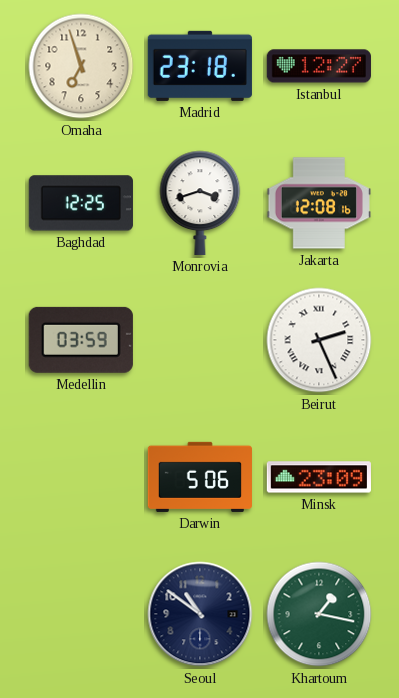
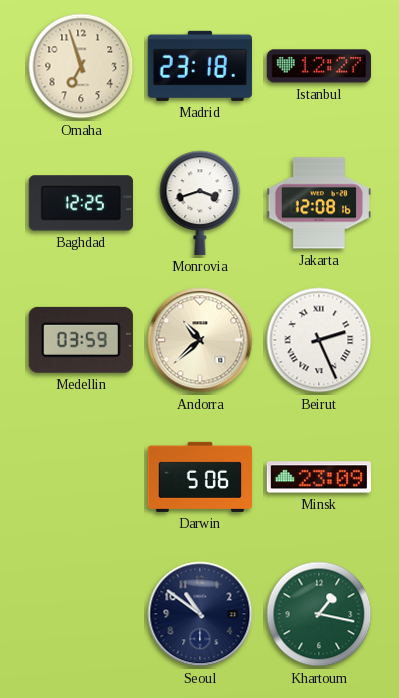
Andorra: none -> 10:38
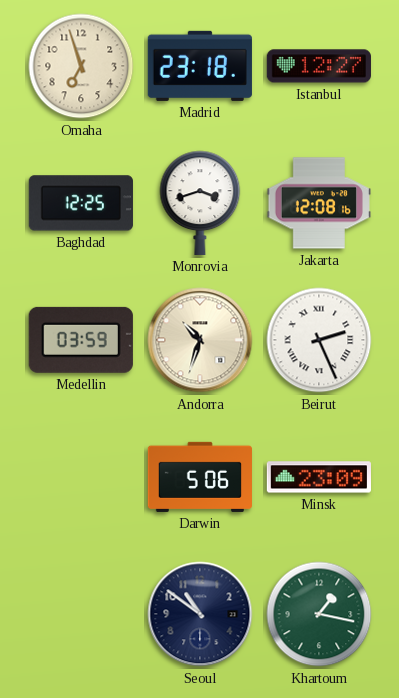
Andorra: 10:38 -> 10:33
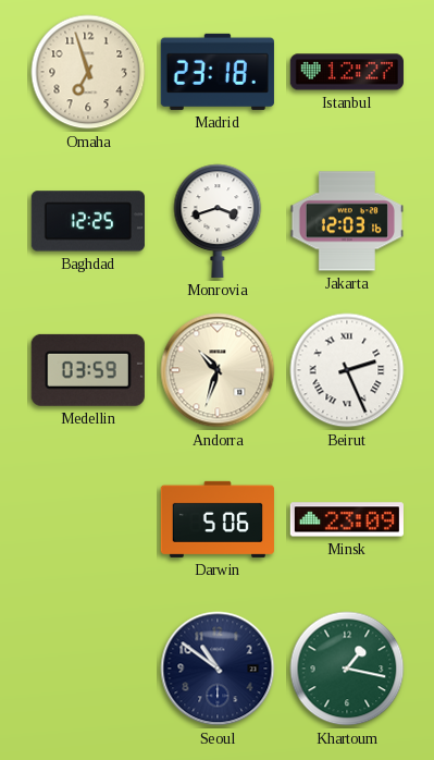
Jakarta: 12:08 -> 12:03
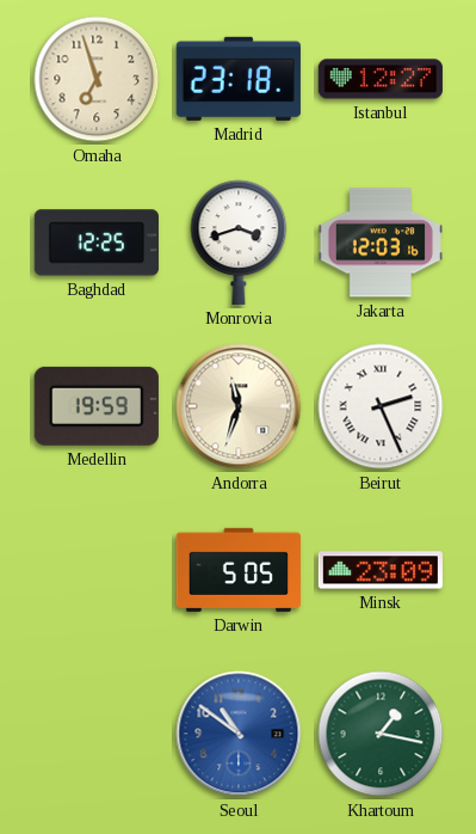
Medellin: 03:59 -> 19:59
Andorra: 10:33 -> 11:33
Darwin: 5:06 -> 5:05
Seoul dial: navy -> blue
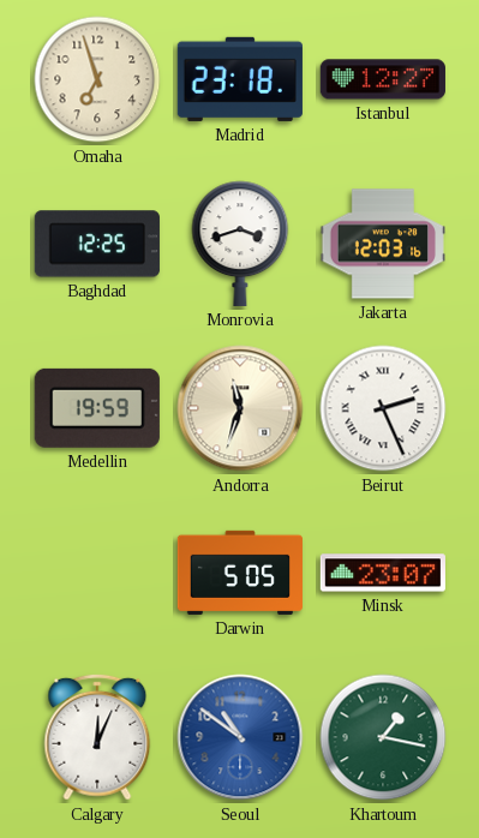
Minsk: 23:09 -> 23:07
Calgary: none -> 12:04
